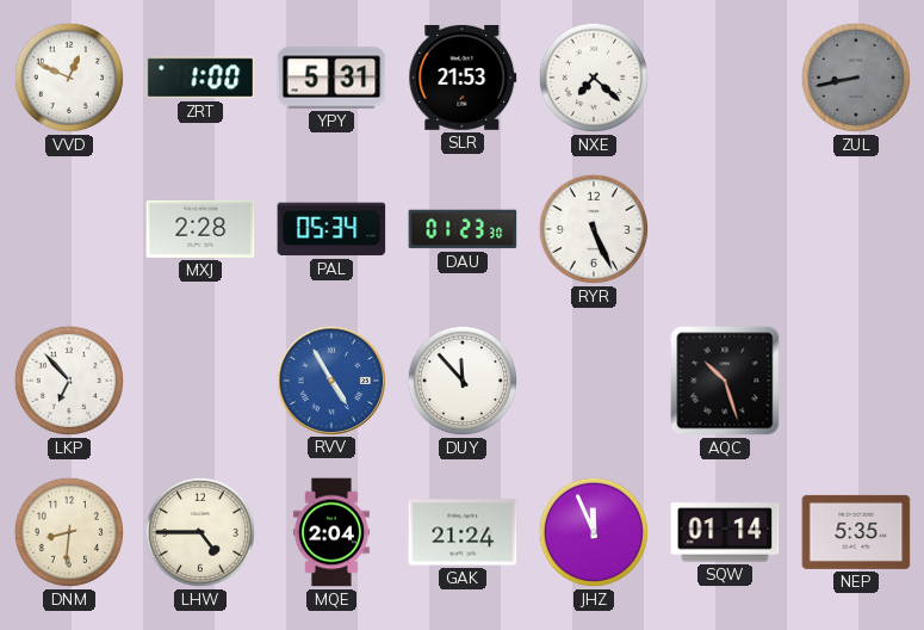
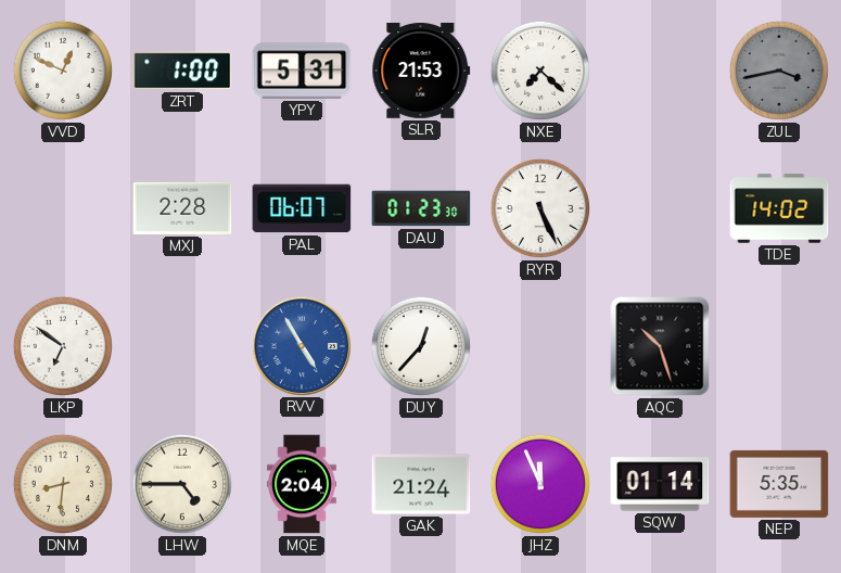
ZUL: 8:43 -> 3:43
PAL: 05:34 -> 06:07
TDE: none -> 14:02
LKP: 6:53 -> 6:51
DUY: 11:53 -> 12:37
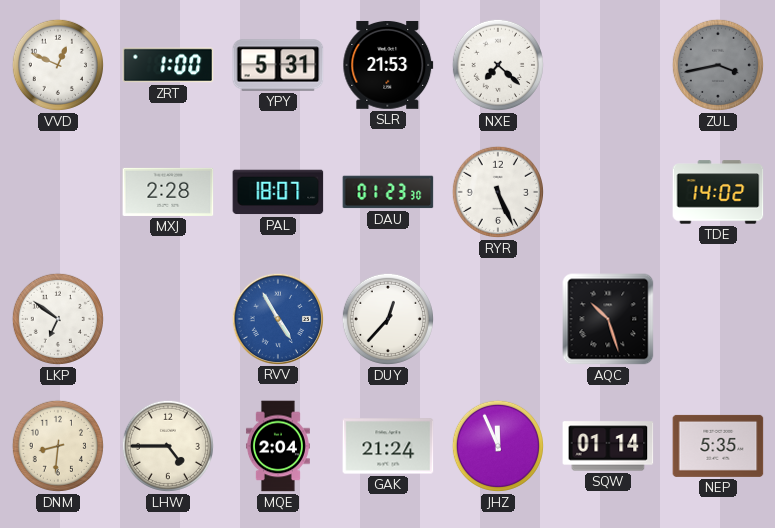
PAL: 06:07 -> 18:07
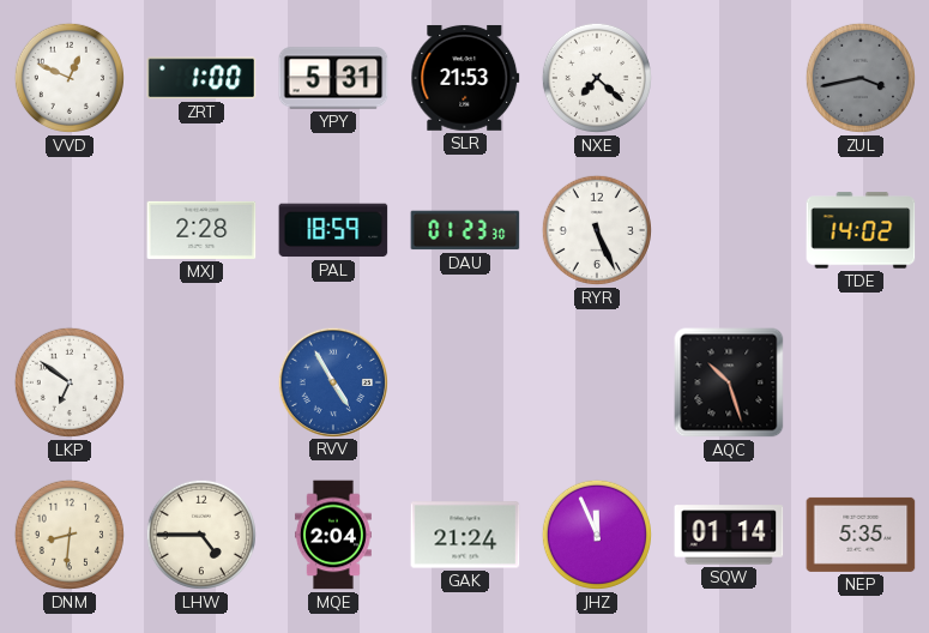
PAL: 18:07 -> 18:59
DUY: 12:37 -> none
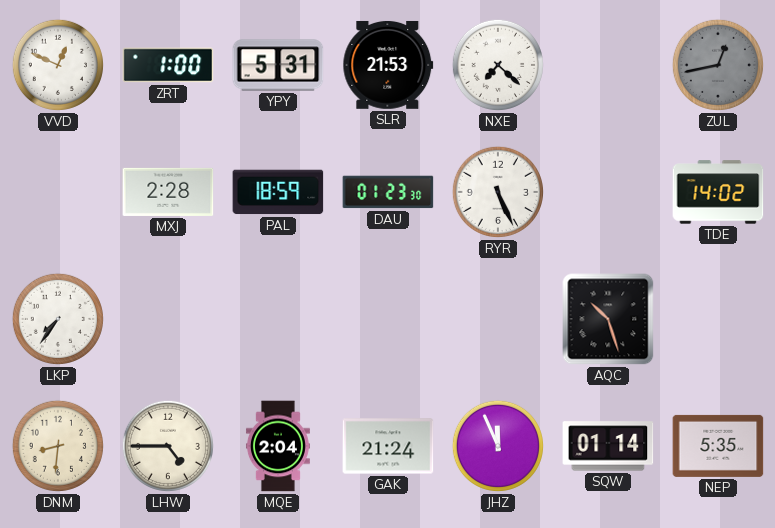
ZUL: 3:43 -> 12:43
LKP: 6:51 -> 7:36
RVV: 4:55 -> none
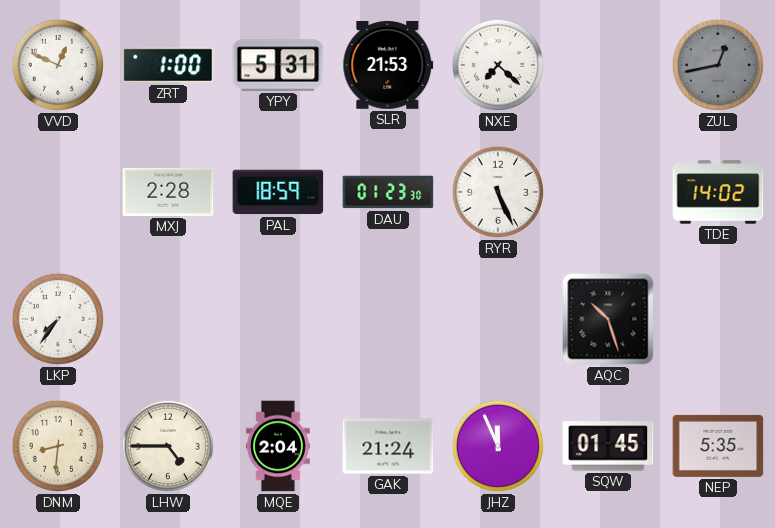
SQW: 01:14 -> 01:45
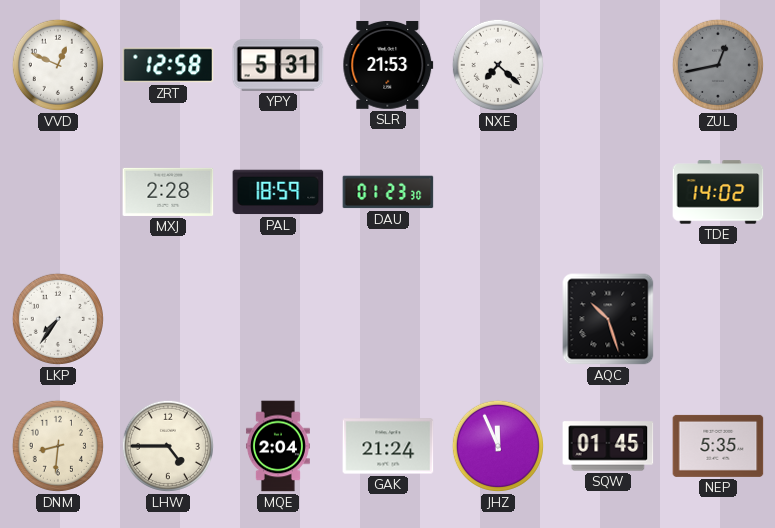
ZRT: 1:00 -> 12:58
RYR: 5:26 -> none
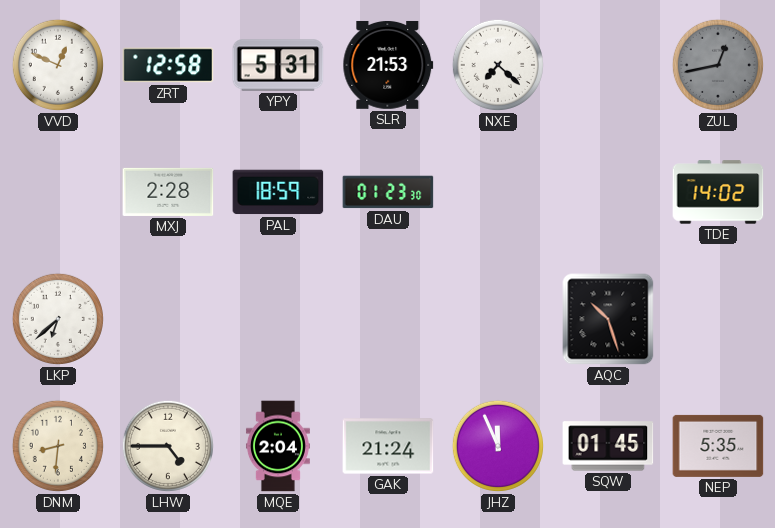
LKP: 7:36 -> 6:38
